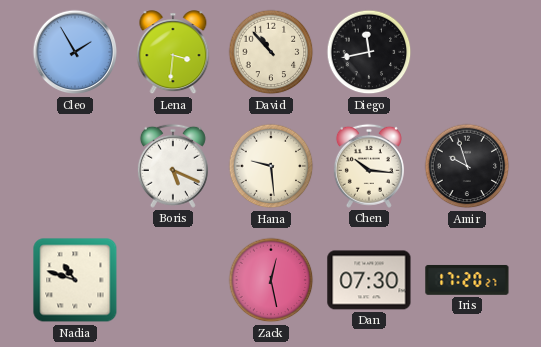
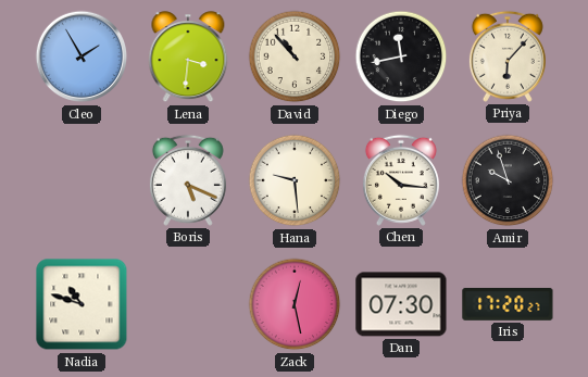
Priya: none -> 6:07
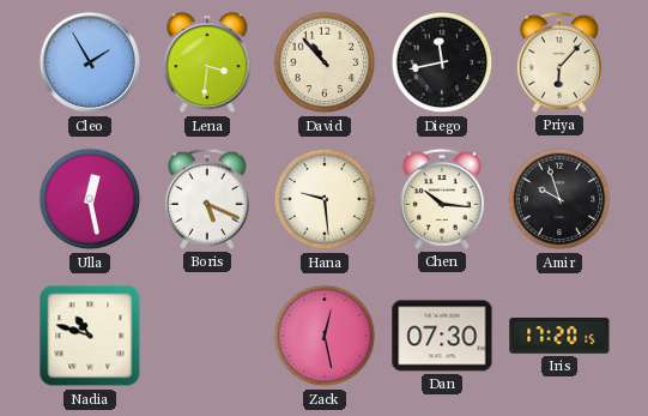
Ulla: none -> 12:28
Iris: 17:20:27 -> 17:20:15
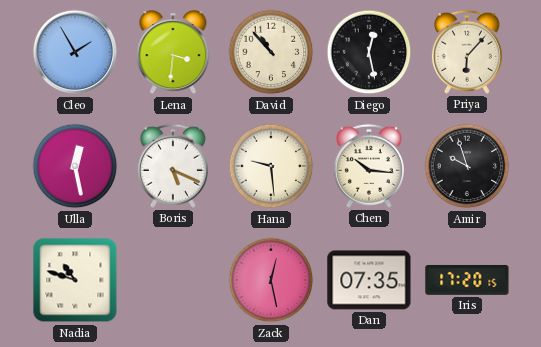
Diego: 11:43 -> 12:28
Dan: 07:30 -> 07:35
